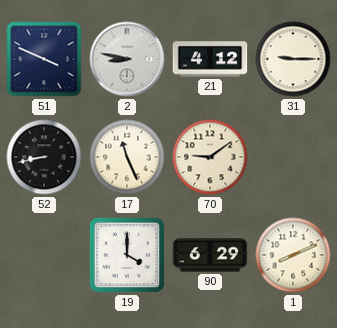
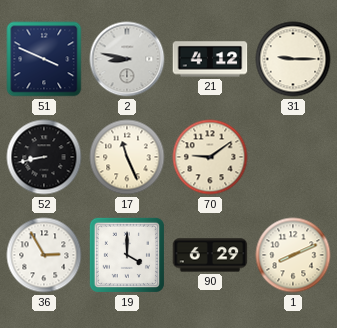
36: none -> 2:55
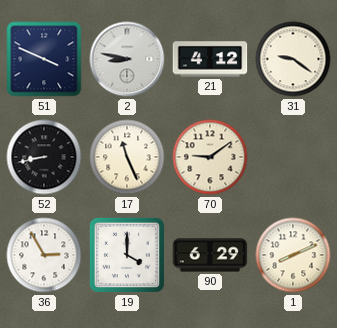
31: 9:15 -> 9:21
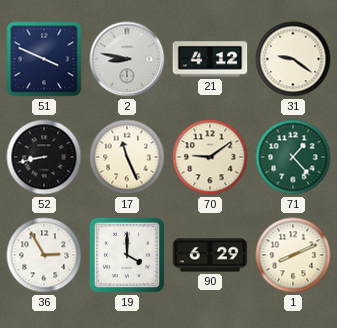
71: none -> 1:23
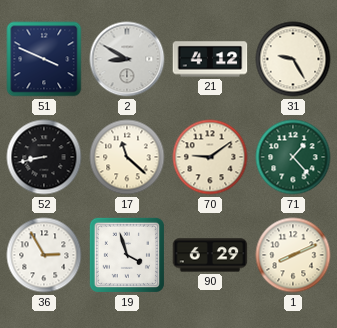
2: 8:47 -> 8:50
31: 9:21 -> 9:25
17: 11:26 -> 11:22
19: 4:00 -> 3:57
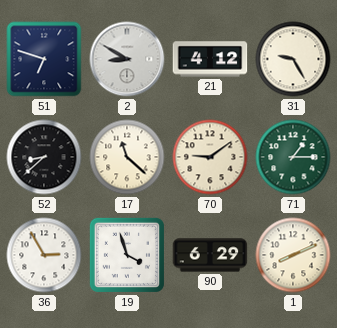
51: 3:49 -> 6:48
52: 8:43 -> 8:38
71: 1:23 -> 1:15
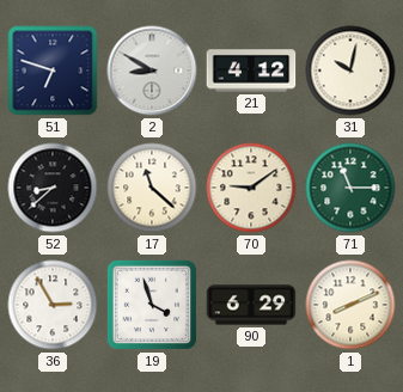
31: 9:25 -> 10:02
71: 1:15 -> 11:15
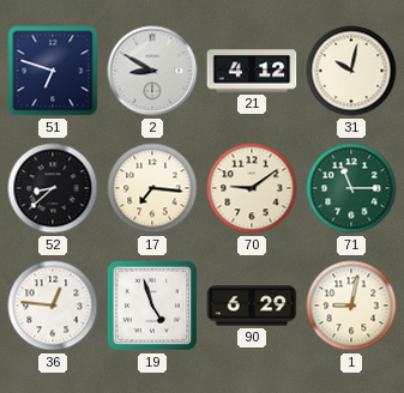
17: 11:22 -> 7:16
36: 2:55 -> 12:46
19: 3:57 -> 4:57
1: 8:11 -> 9:02
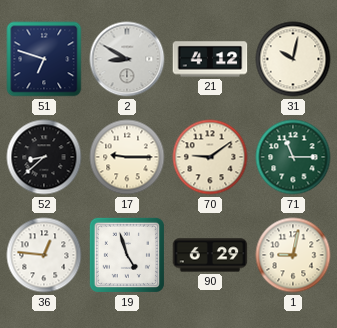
17: 7:16 -> 9:15
